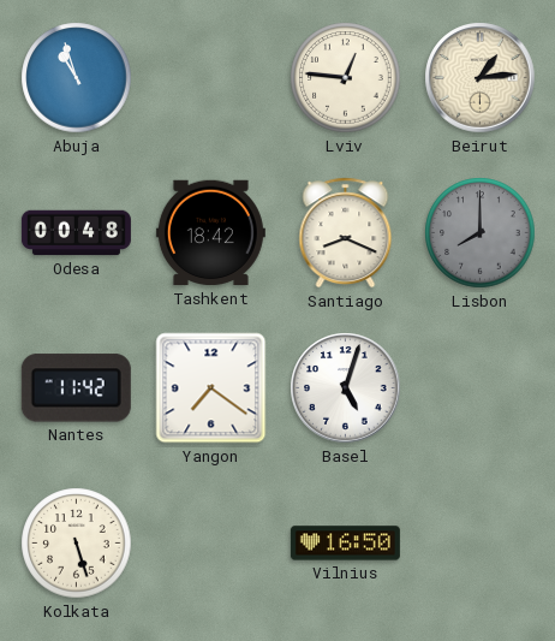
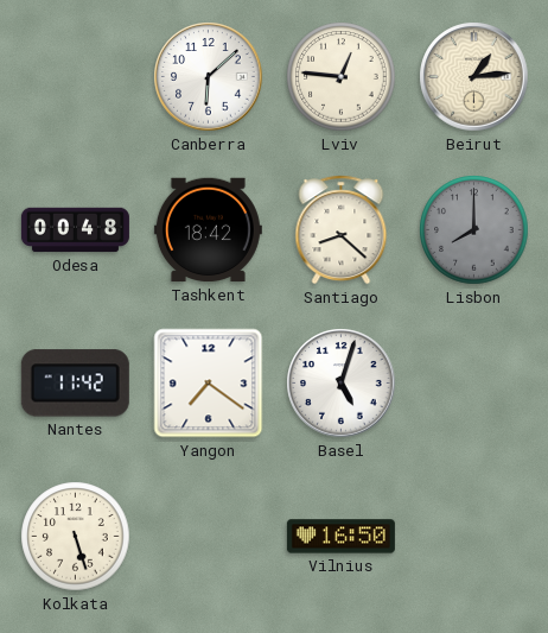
Abuja: 10:57 -> none
Canberra: none -> 6:08
Santiago: 8:19 -> 8:22
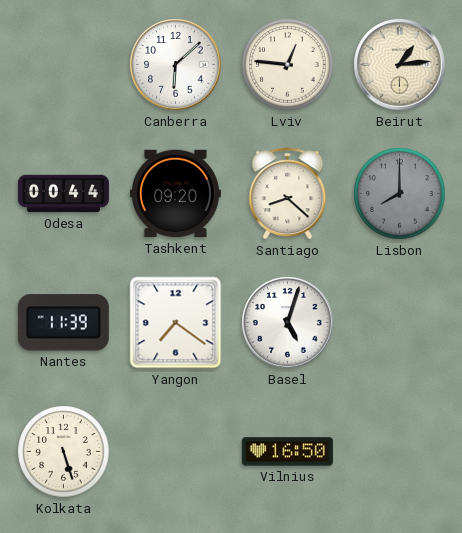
Odesa: 00:48 -> 00:44
Tashkent: 18:42 -> 09:20
Nantes: 11:42 -> 11:39
